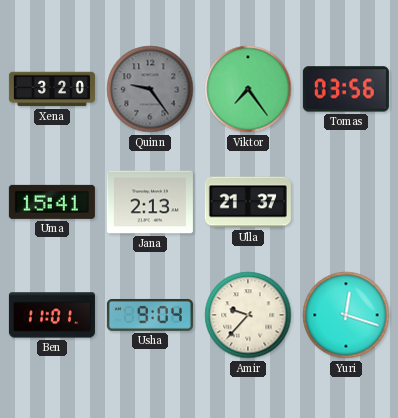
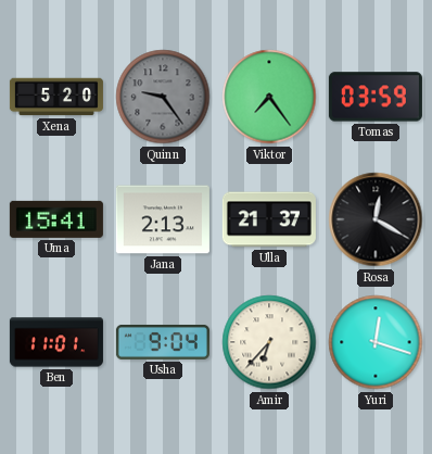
Xena: 3:20 -> 5:20
Tomas: 03:56 -> 03:59
Rosa: none -> 12:20
Amir: 9:37 -> 6:37
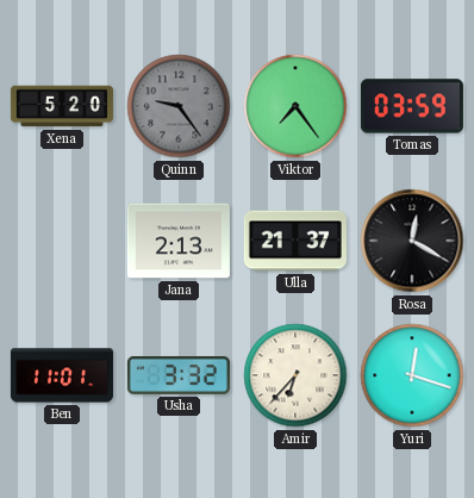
Uma: 15:41 -> none
Usha: 9:04 -> 3:32
